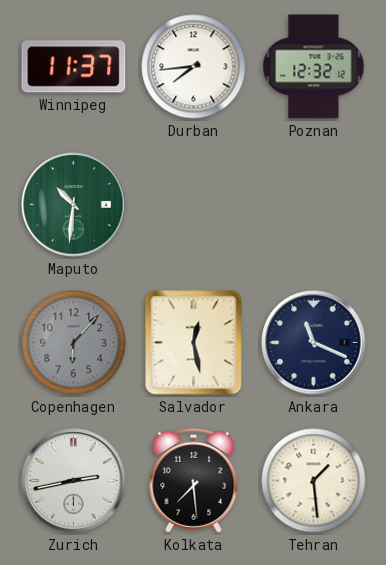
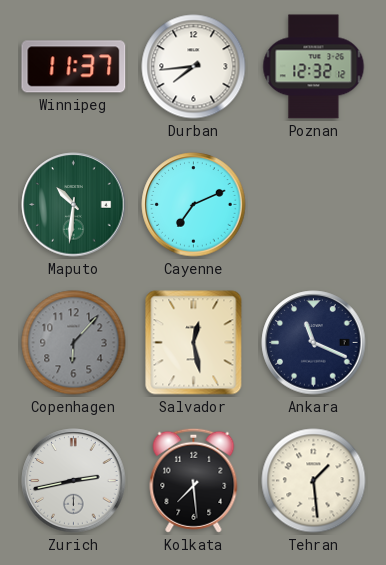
Cayenne: none -> 7:11
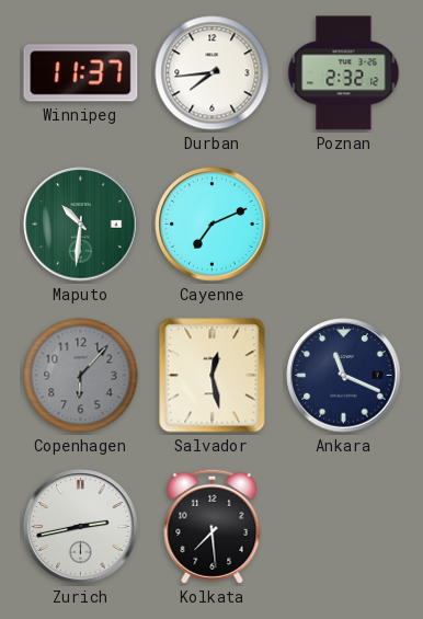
Poznan: 12:32 -> 2:32
Tehran: 1:29 -> none
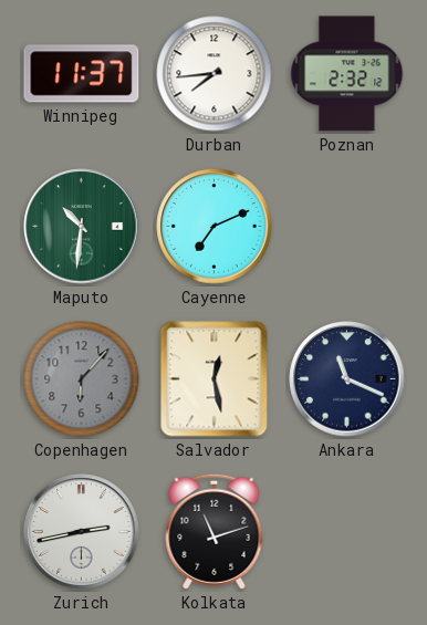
Kolkata: 7:29 -> 11:12
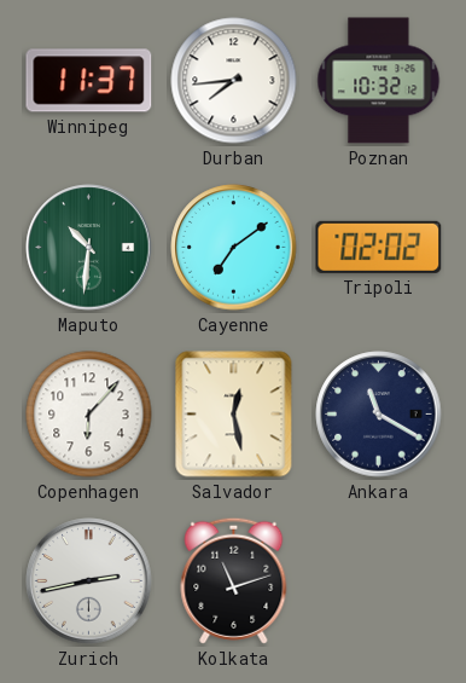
Poznan: 2:32 -> 10:32
Cayenne: 7:11 -> 7:09
Tripoli: none -> 02:02
Copenhagen dial: grey -> white
Ankara: 11:19 -> 11:20
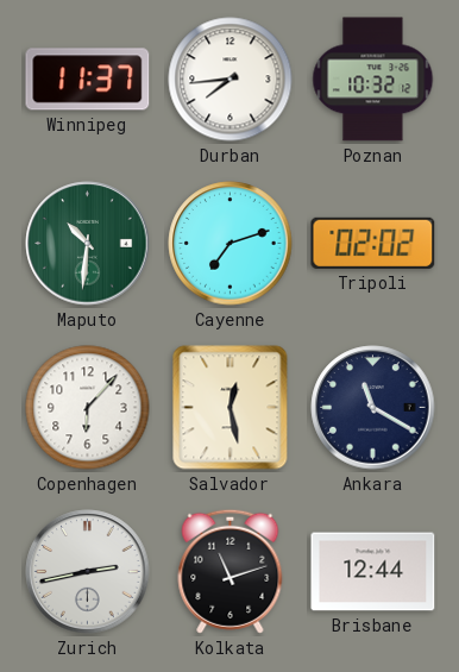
Cayenne: 7:09 -> 7:12
Brisbane: none -> 12:44
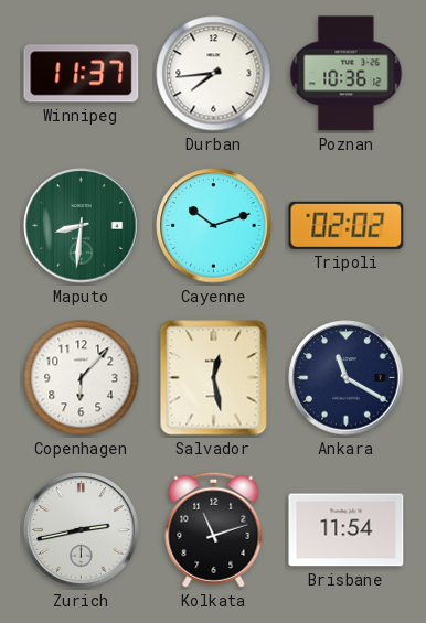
Poznan: 10:32 -> 10:36
Maputo: 10:31 -> 8:31
Cayenne: 7:12 -> 10:12
Brisbane: 12:44 -> 11:54
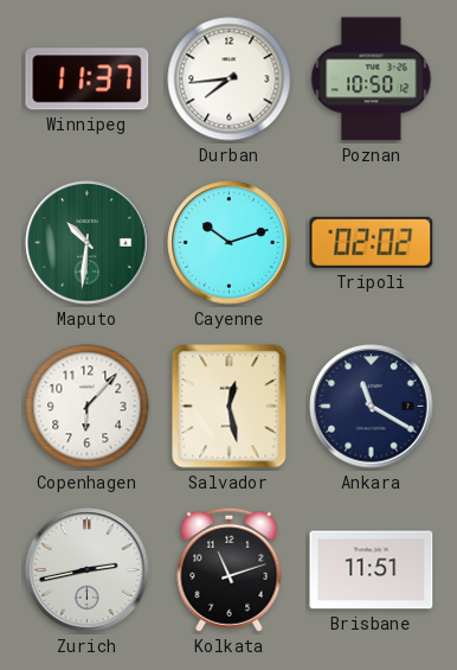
Poznan: 10:36 -> 10:50
Maputo: 8:31 -> 10:31
Brisbane: 11:54 -> 11:51
